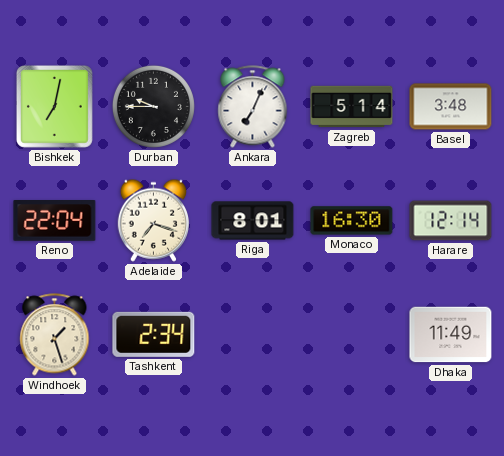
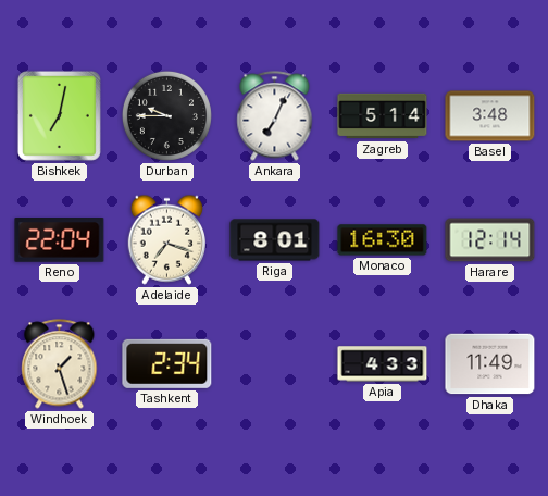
Apia: none -> 4:33
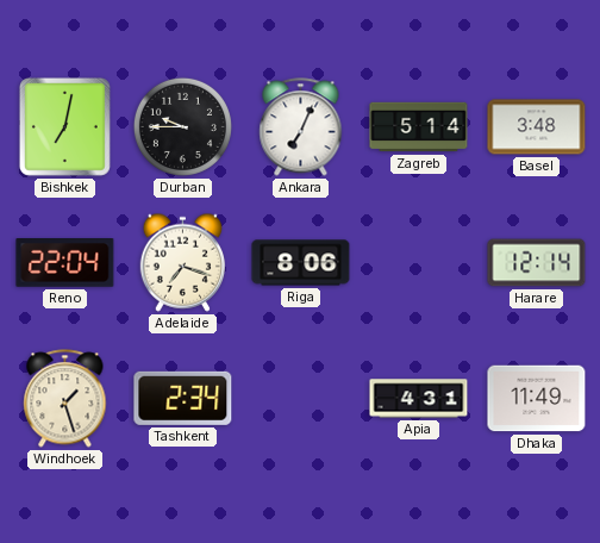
Riga: 8:01 -> 8:06
Monaco: 16:30 -> none
Apia: 4:33 -> 4:31
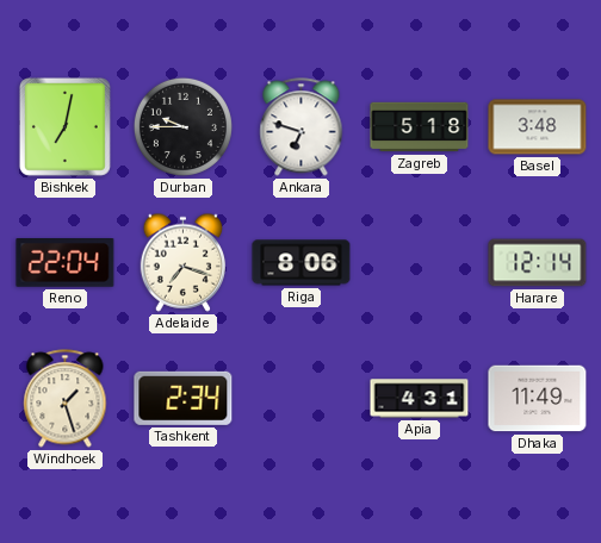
Ankara: 7:04 -> 6:48
Zagreb: 5:14 -> 5:18
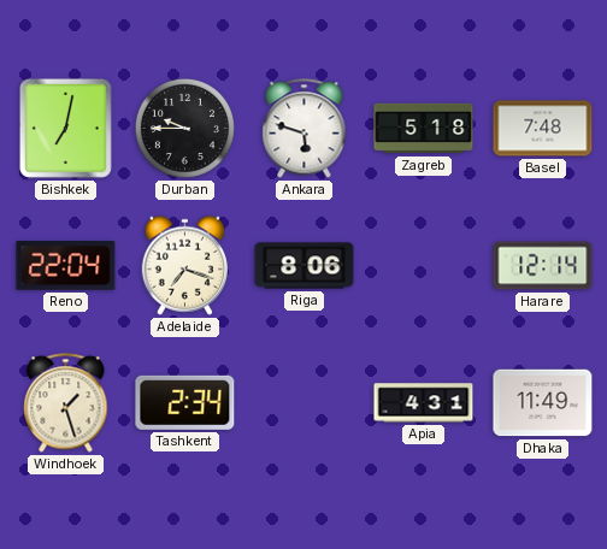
Ankara: 6:48 -> 5:48
Basel: 3:48 -> 7:48
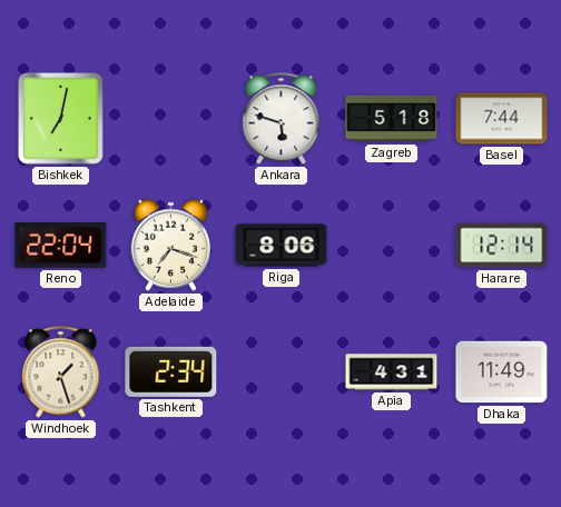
Durban: 9:45 -> none
Basel: 7:48 -> 7:44
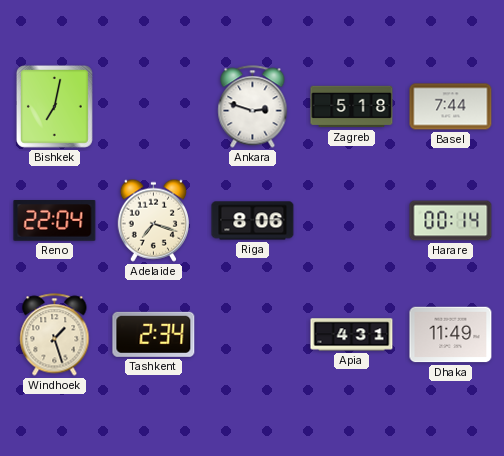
Ankara: 5:48 -> 2:48
Harare: 12:14 -> 00:14
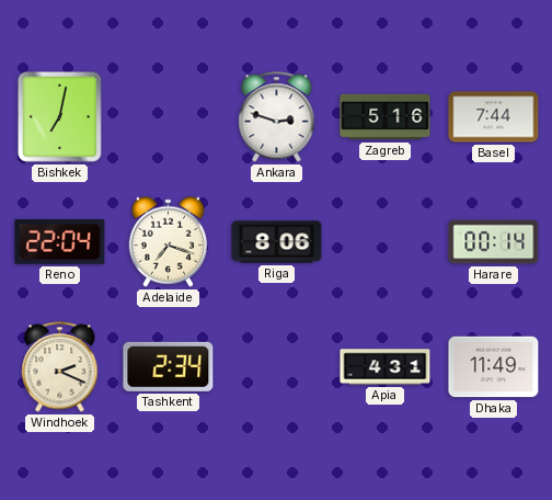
Zagreb: 5:18 -> 5:16
Windhoek: 1:27 -> 2:19
